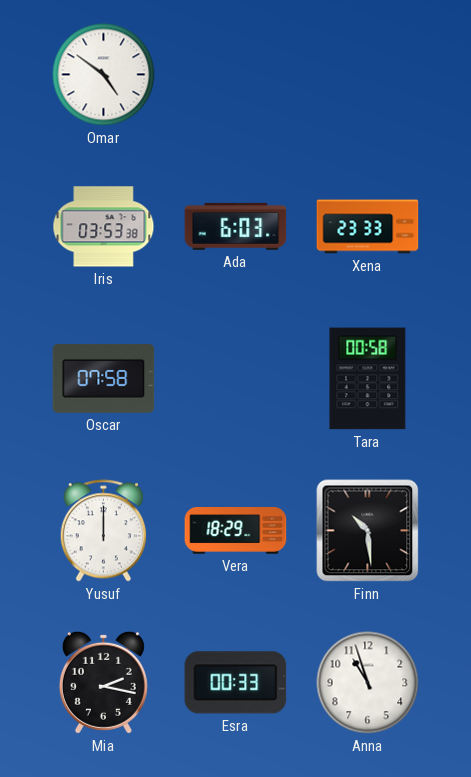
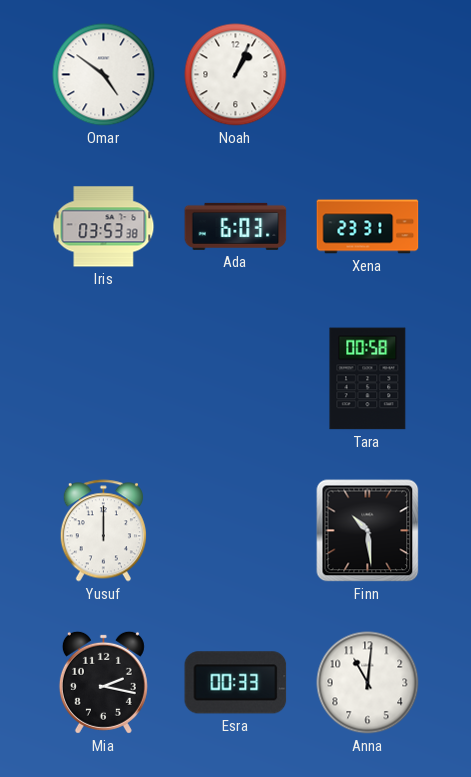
Noah: none -> 1:04
Xena: 23:33 -> 23:31
Oscar: 07:58 -> none
Vera: 18:29 -> none
Anna: 10:57 -> 11:01
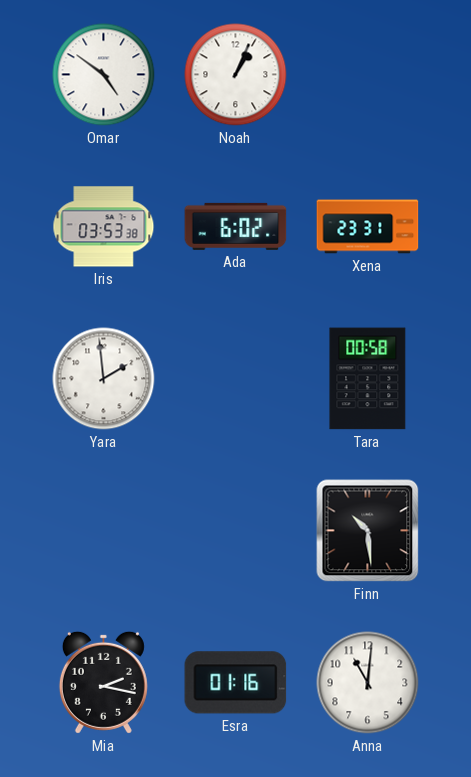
Ada: 6:03 -> 6:02
Yara: none -> 1:59
Yusuf: 12:00 -> none
Esra: 00:33 -> 01:16
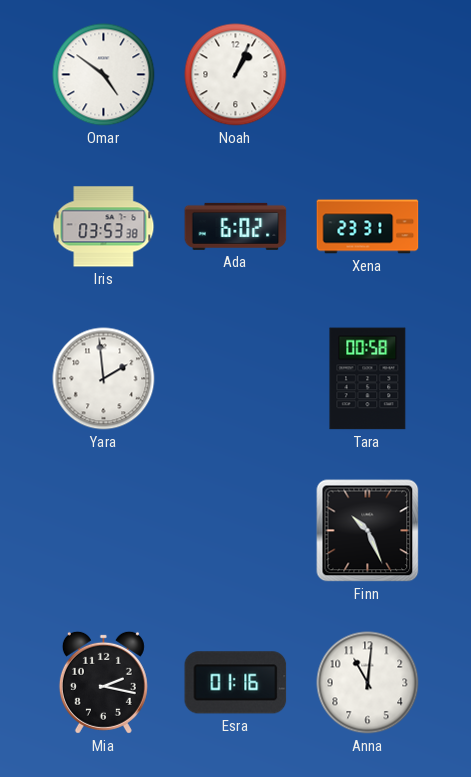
Finn: 10:29 -> 10:26
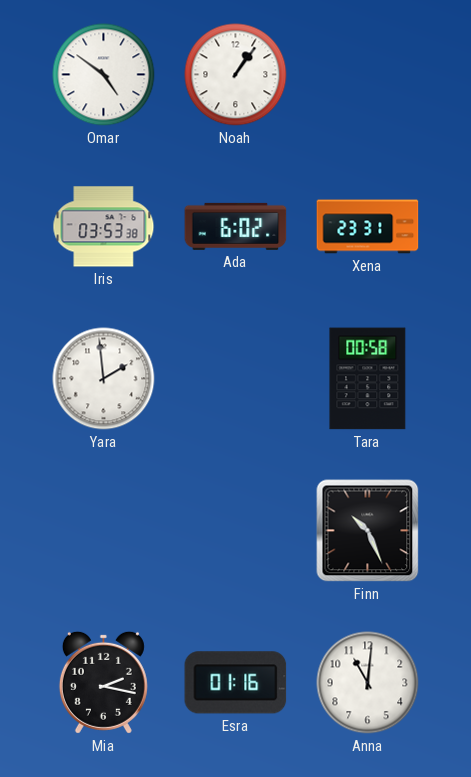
Noah: 1:04 -> 1:06
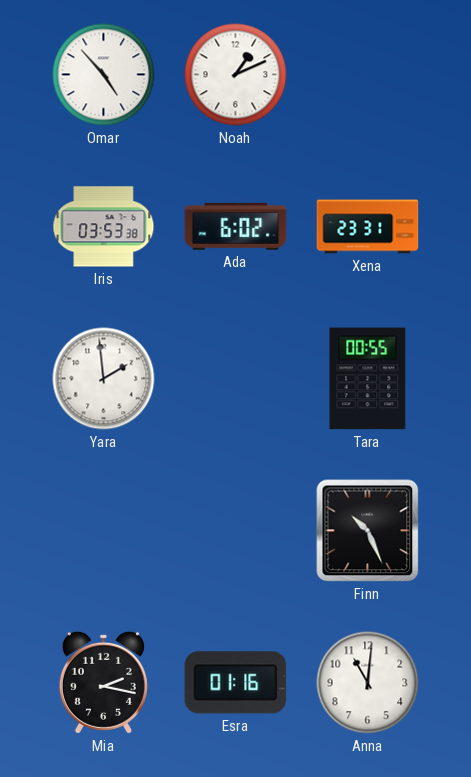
Omar: 4:51 -> 4:53
Noah: 1:06 -> 1:11
Tara: 00:58 -> 00:55
